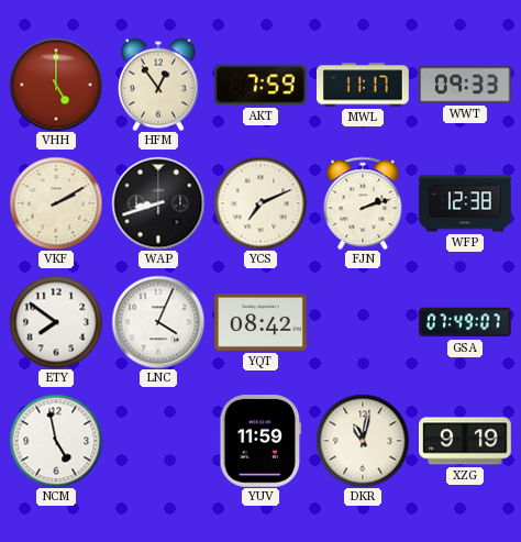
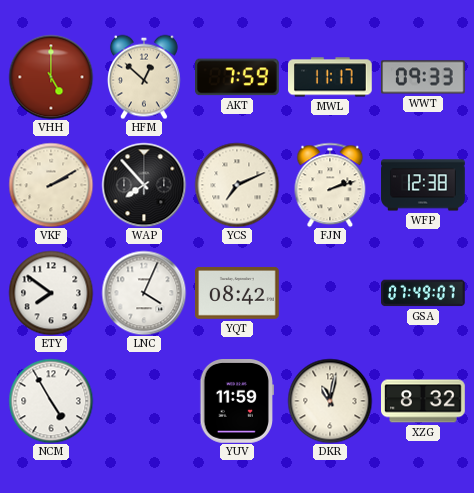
HFM: 12:54 -> 12:52
WAP: 8:42 -> 7:53
NCM: 4:58 -> 4:55
XZG: 9:19 -> 8:32
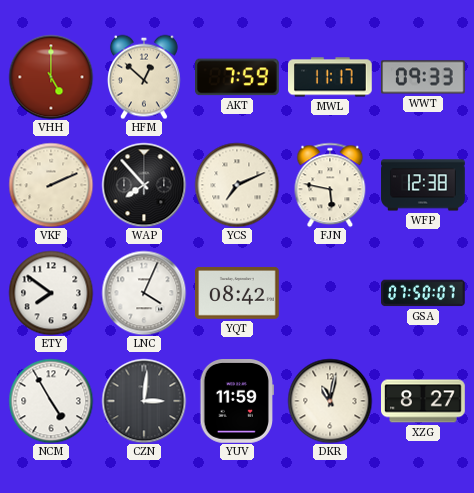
VKF: 2:10 -> 2:11
FJN: 2:12 -> 5:47
GSA: 07:49 -> 07:50
CZN: none -> 3:01
XZG: 8:32 -> 8:27
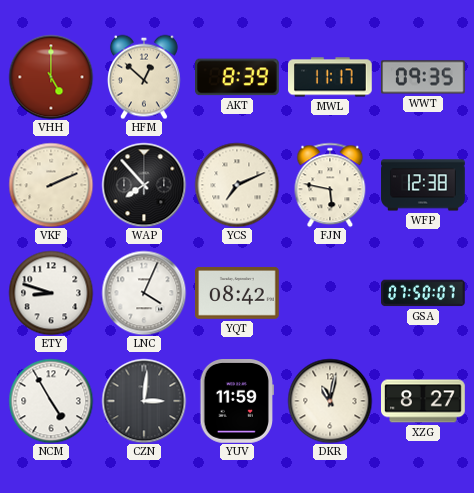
AKT: 7:59 -> 8:39
WWT: 09:33 -> 09:35
ETY: 7:51 -> 8:48
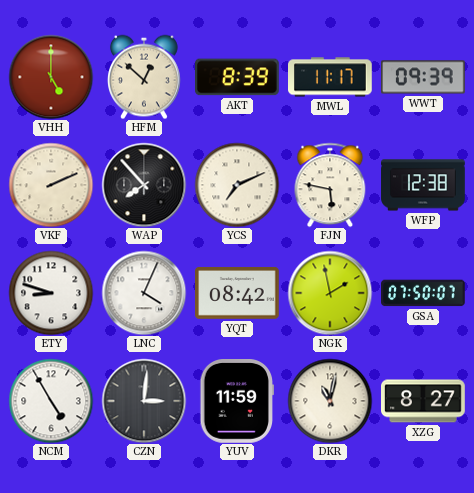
WWT: 09:35 -> 09:39
NGK: none -> 1:58
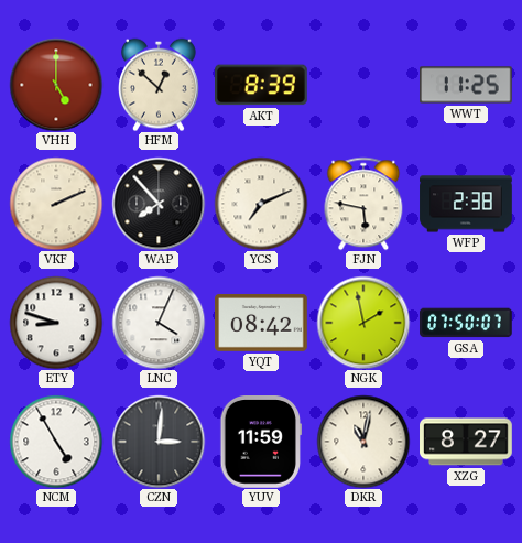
MWL: 11:17 -> none
WWT: 09:39 -> 11:25
WFP: 12:38 -> 2:38
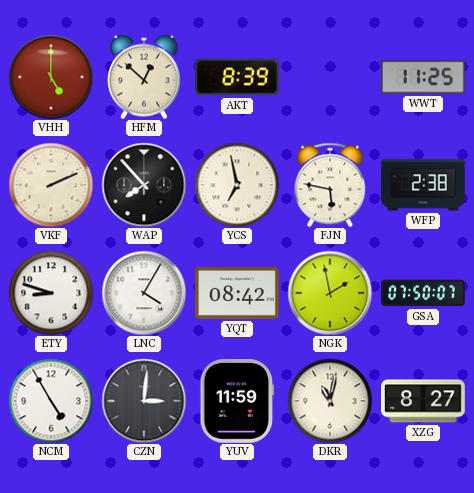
YCS: 7:11 -> 6:58
LNC: 4:04 -> 4:05
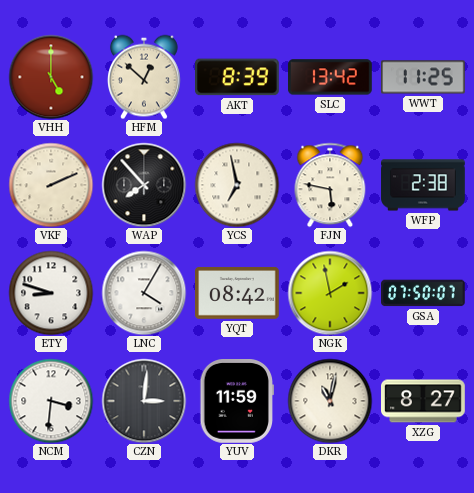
SLC: none -> 13:42
NCM: 4:55 -> 3:31
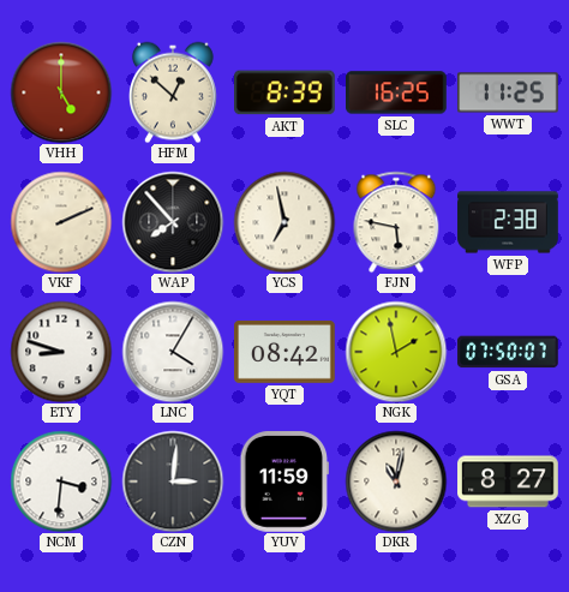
SLC: 13:42 -> 16:25
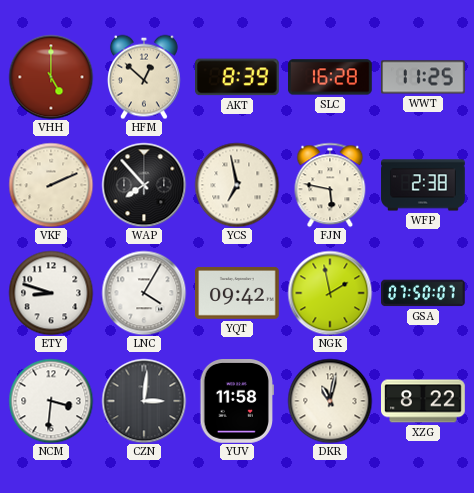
SLC: 16:25 -> 16:28
YQT: 08:42 -> 09:42
YUV: 11:59 -> 11:58
XZG: 8:27 -> 8:22
